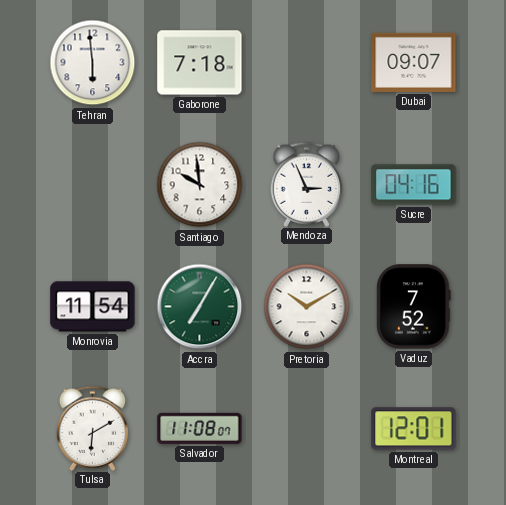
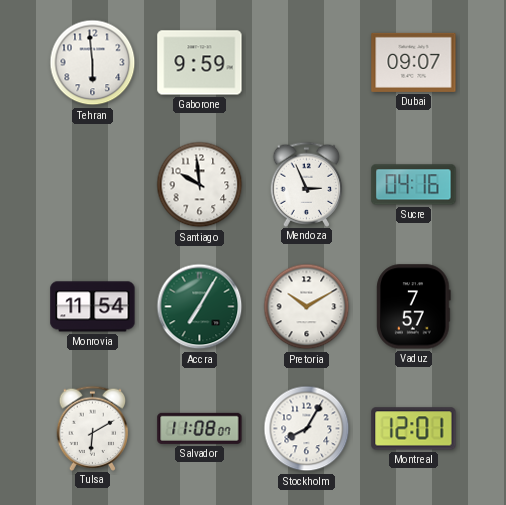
Gaborone: 7:18 -> 9:59
Vaduz: 7:52 -> 7:57
Stockholm: none -> 8:05
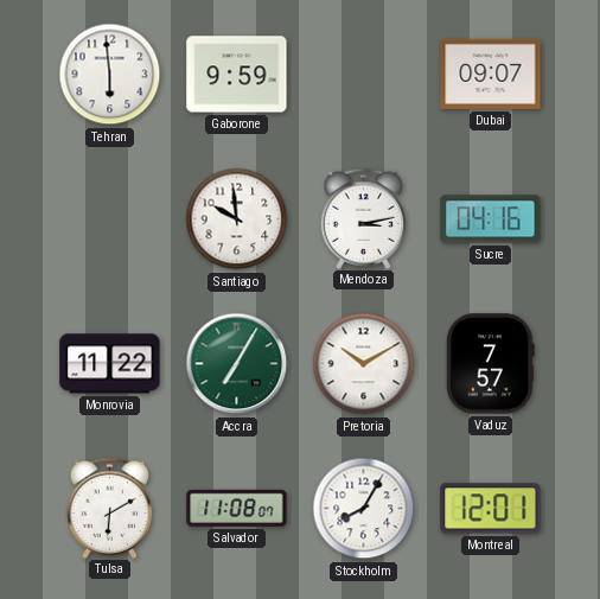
Mendoza: 2:56 -> 3:13
Monrovia: 11:54 -> 11:22
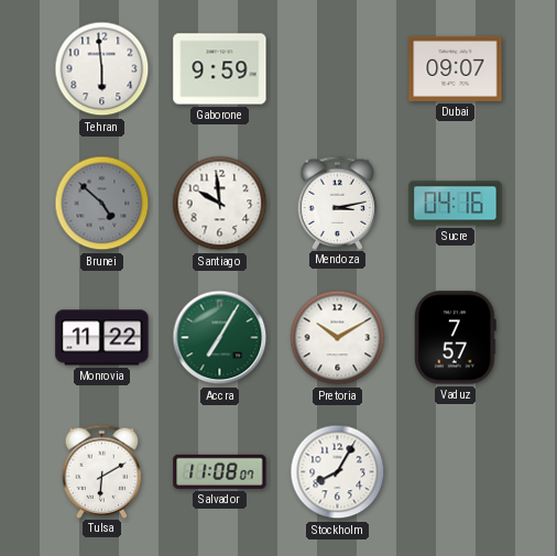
Brunei: none -> 4:52
Montreal: 12:01 -> none
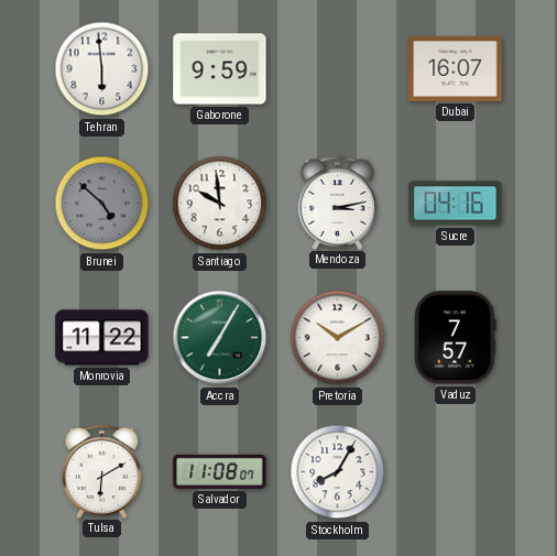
Dubai: 09:07 -> 16:07
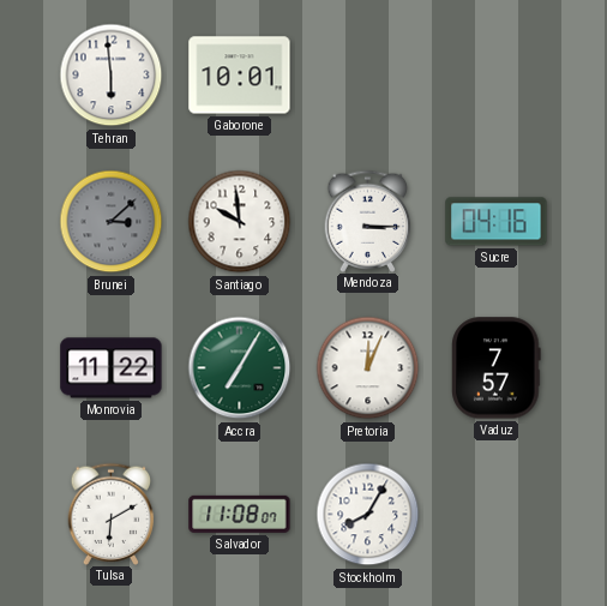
Gaborone: 9:59 -> 10:01
Dubai: 16:07 -> none
Brunei: 4:52 -> 3:08
Mendoza: 3:13 -> 3:15
Pretoria: 10:10 -> 12:04
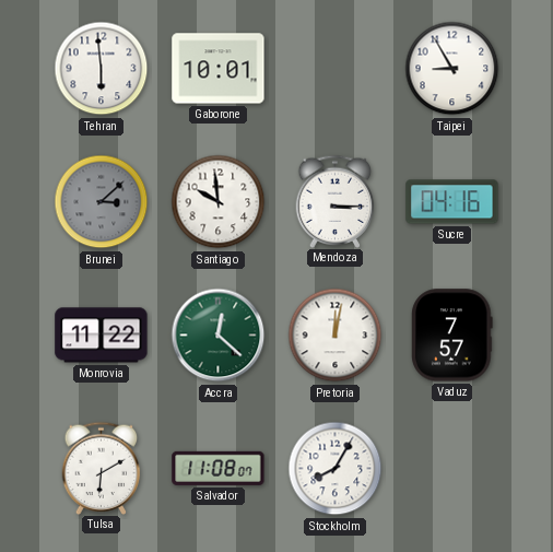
Taipei: none -> 8:55
Accra: 7:05 -> 12:22
Pretoria: 12:04 -> 12:02
